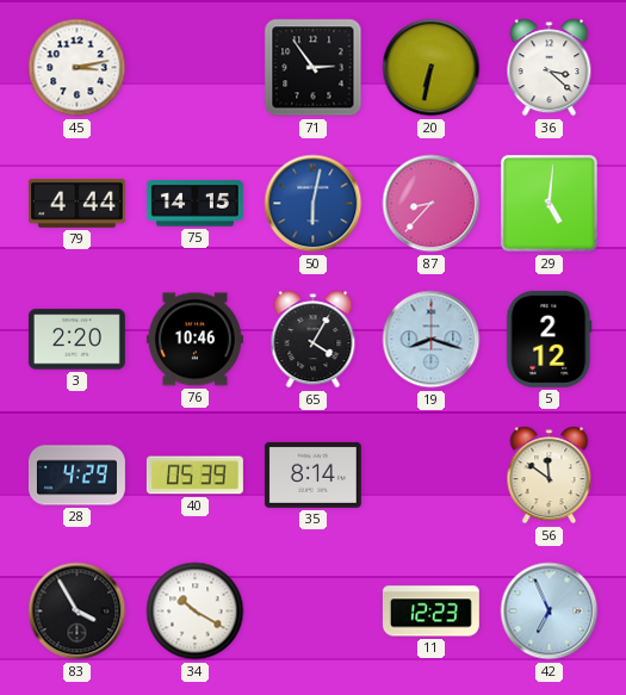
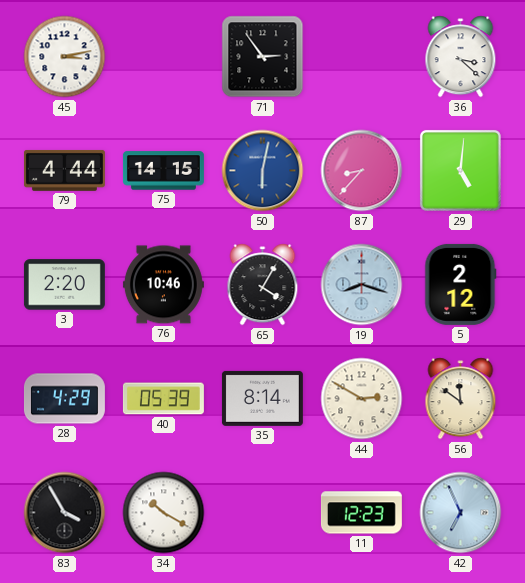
20: 6:32 -> none
44: none -> 2:50
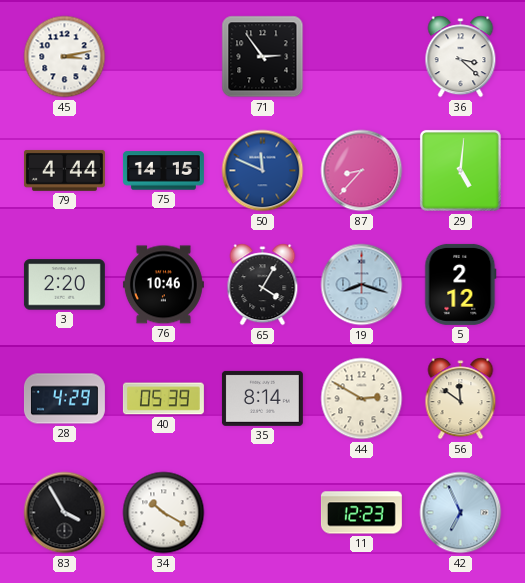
50: 6:02 -> 11:49
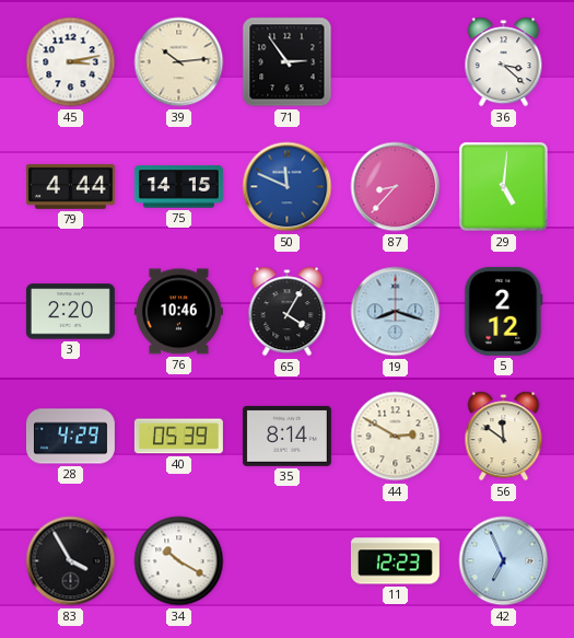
39: none -> 10:14
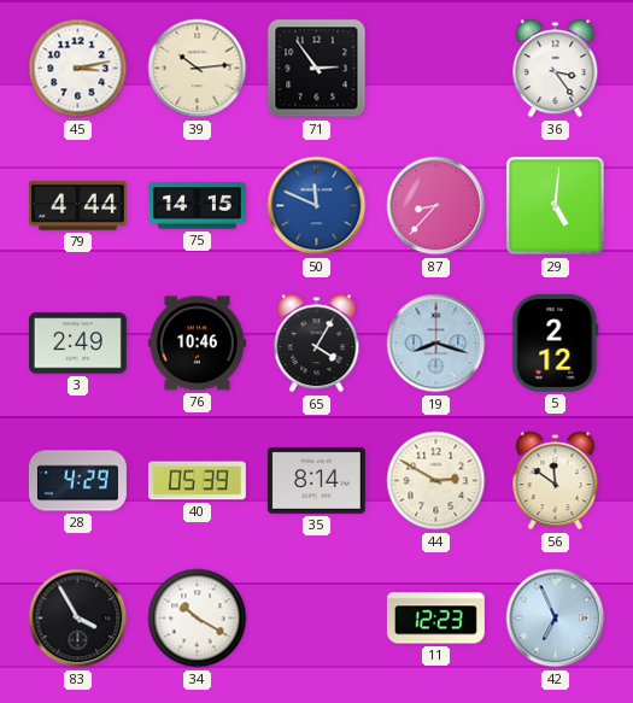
36: 3:22 -> 3:24
3: 2:20 -> 2:49
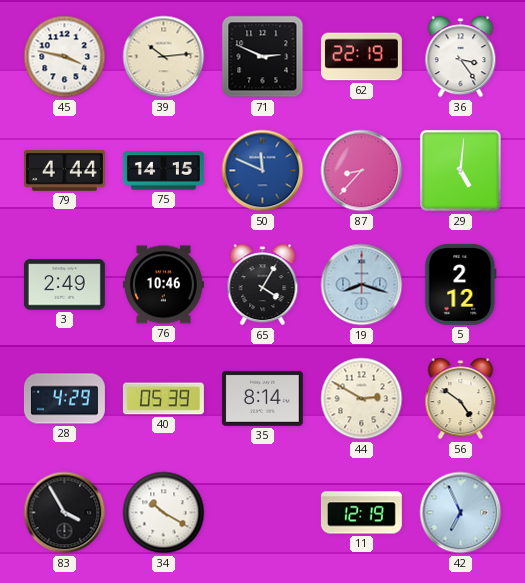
45: 3:13 -> 3:47
71: 2:54 -> 2:49
62: none -> 22:19
56: 11:51 -> 4:51
11: 12:23 -> 12:19
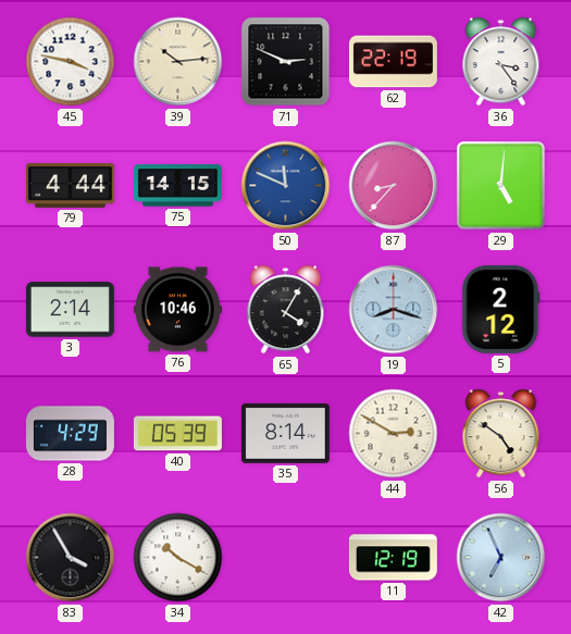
3: 2:49 -> 2:14
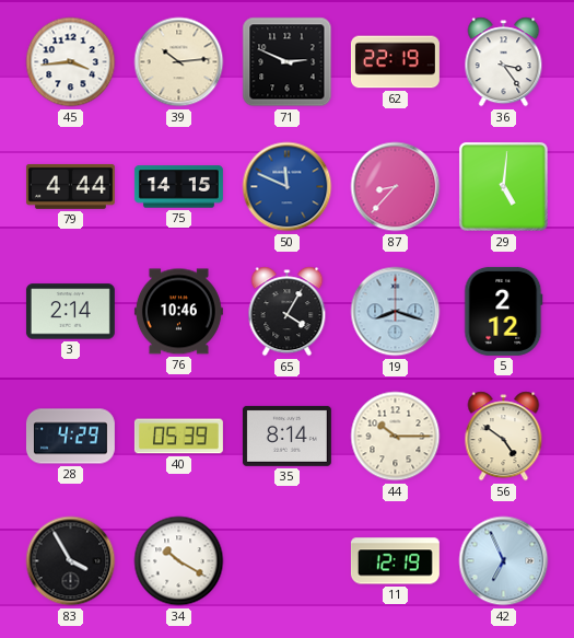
45: 3:47 -> 3:44
44: 2:50 -> 10:15
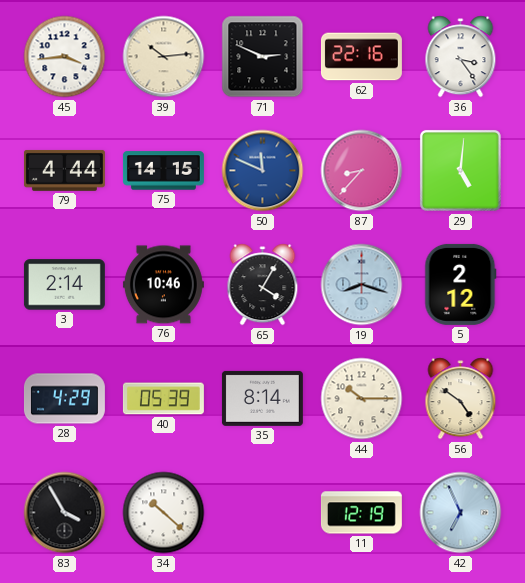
62: 22:19 -> 22:16
34: 10:20 -> 10:22
